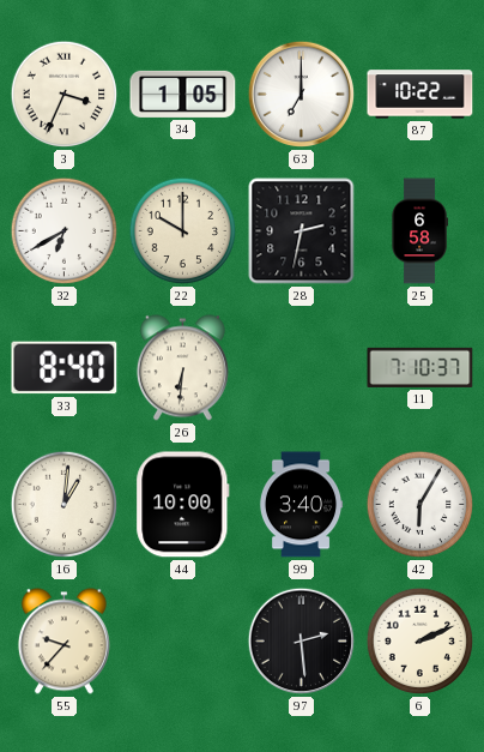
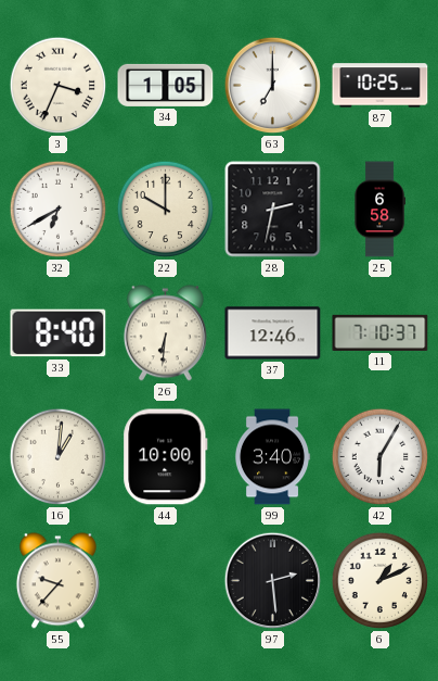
87: 10:22 -> 10:25
37: none -> 12:46
6: 2:11 -> 1:11
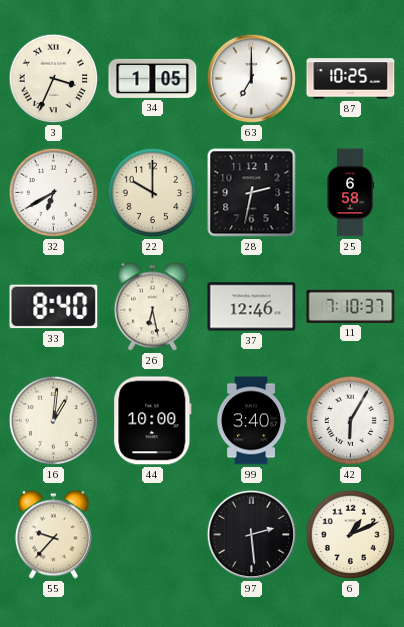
26: 6:31 -> 6:28
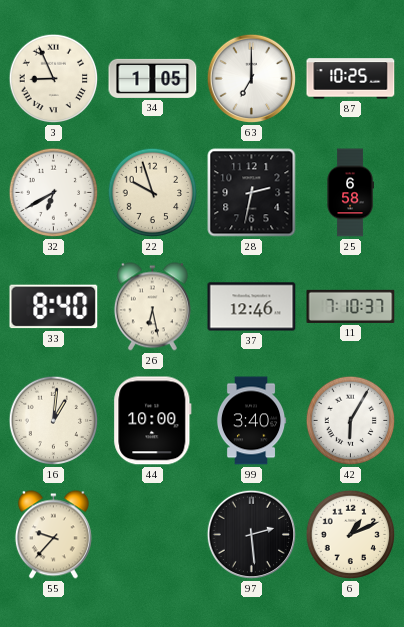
3: 3:34 -> 8:56
22: 10:00 -> 9:57
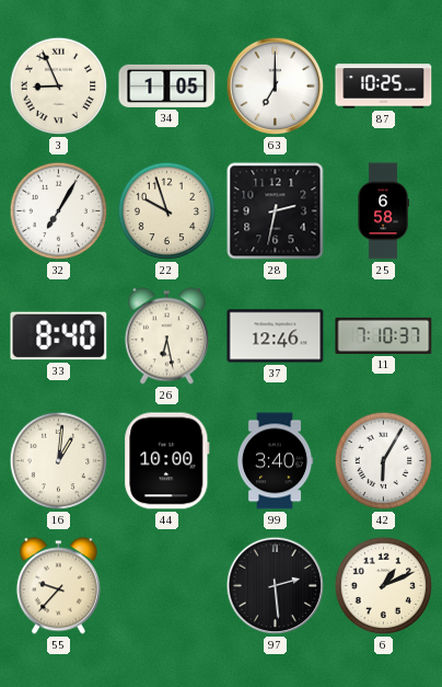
32: 6:40 -> 7:05
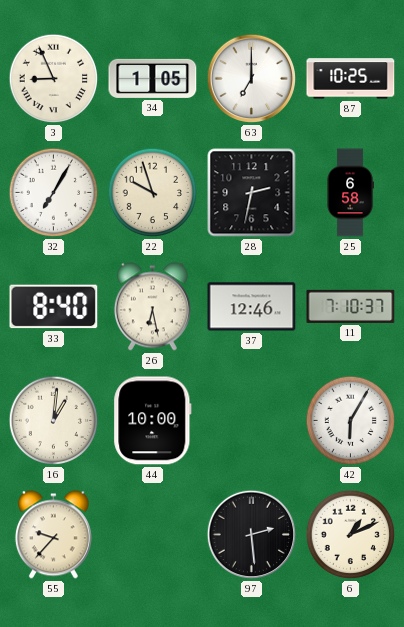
99: 3:40 -> none
